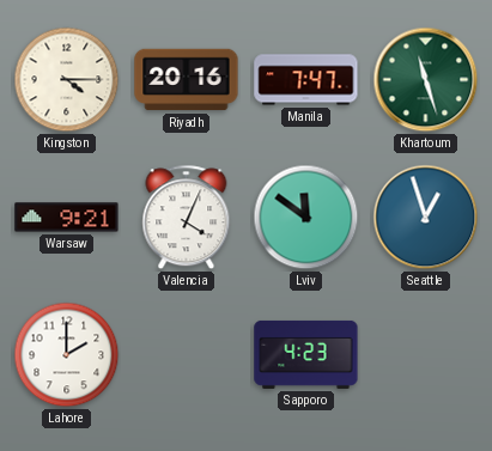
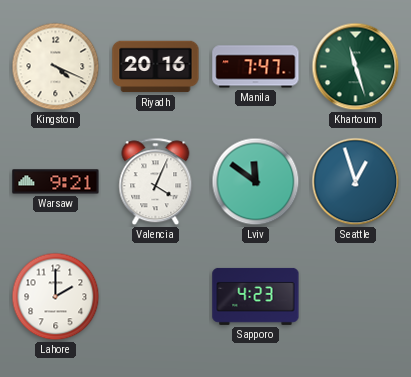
Kingston: 4:15 -> 4:19
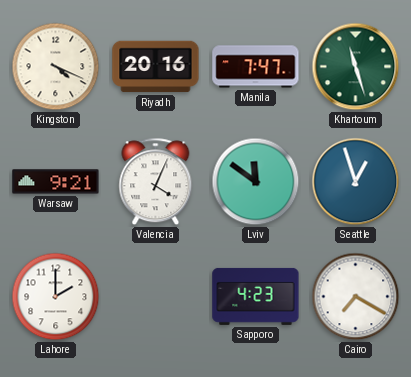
Cairo: none -> 7:20
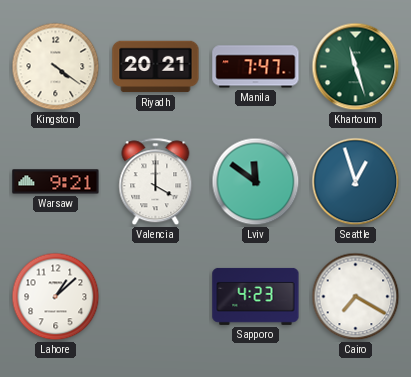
Kingston: 4:19 -> 4:21
Riyadh: 20:16 -> 20:21
Valencia: 4:04 -> 4:00
Lahore: 2:00 -> 1:08
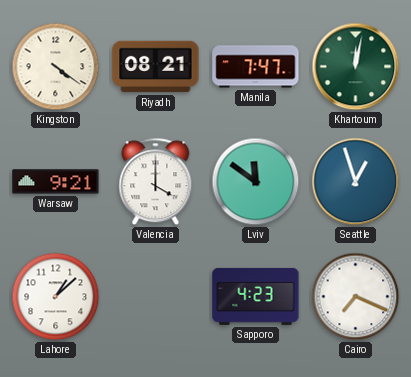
Riyadh: 20:21 -> 08:21
Khartoum: 11:27 -> 12:02
Cairo: 7:20 -> 7:19
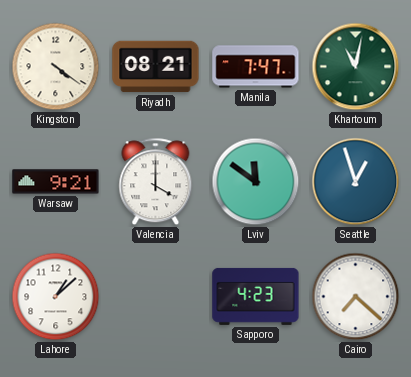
Khartoum: 12:02 -> 11:02
Cairo: 7:19 -> 7:22
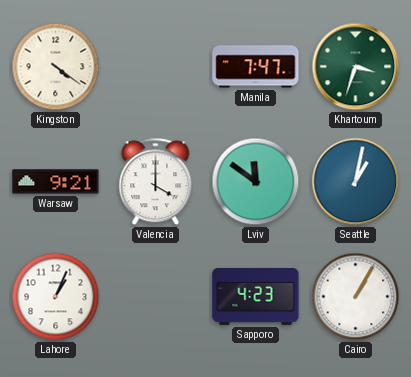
Riyadh: 08:21 -> none
Khartoum: 11:02 -> 3:33
Seattle: 12:57 -> 1:02
Lahore: 1:08 -> 1:04
Cairo: 7:22 -> 1:05
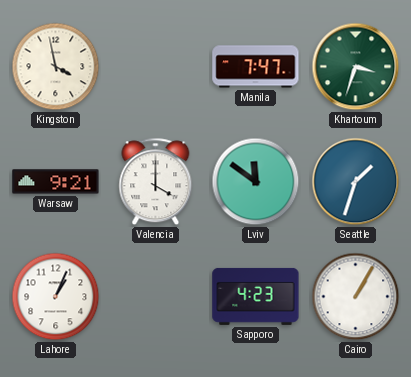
Kingston: 4:21 -> 3:58
Seattle: 1:02 -> 1:33
